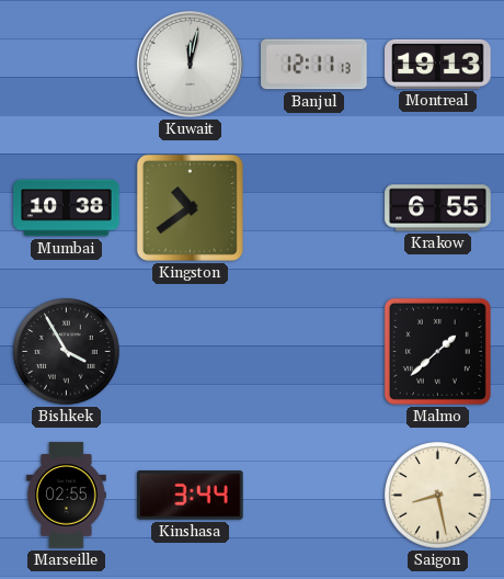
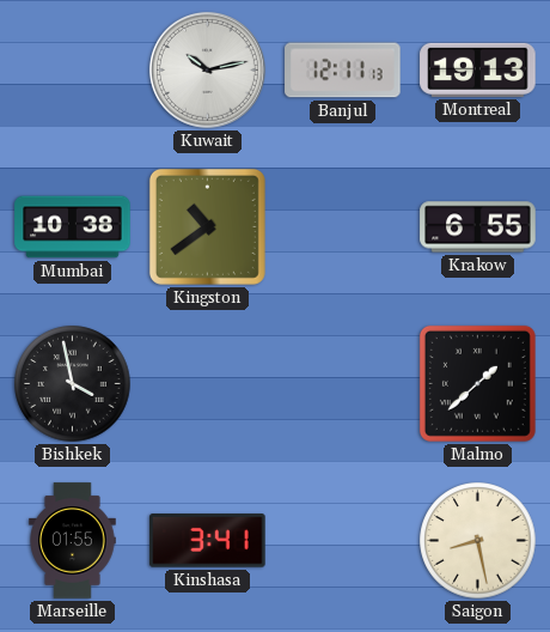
Kuwait: 12:02 -> 10:13
Bishkek: 3:55 -> 3:58
Marseille: 02:55 -> 01:55
Kinshasa: 3:44 -> 3:41
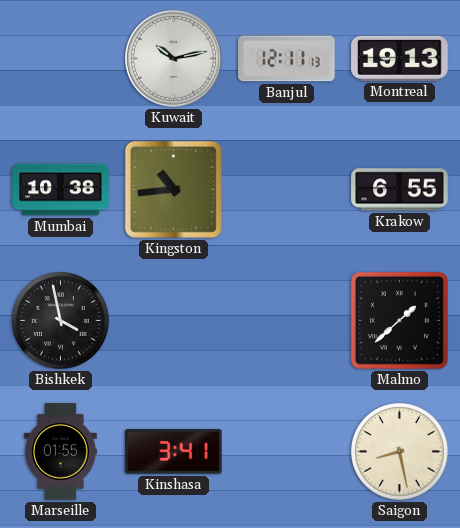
Kingston: 10:39 -> 10:44
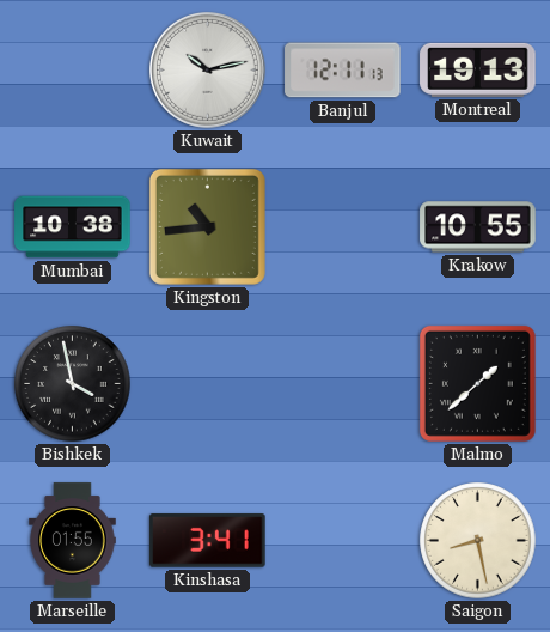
Krakow: 6:55 -> 10:55
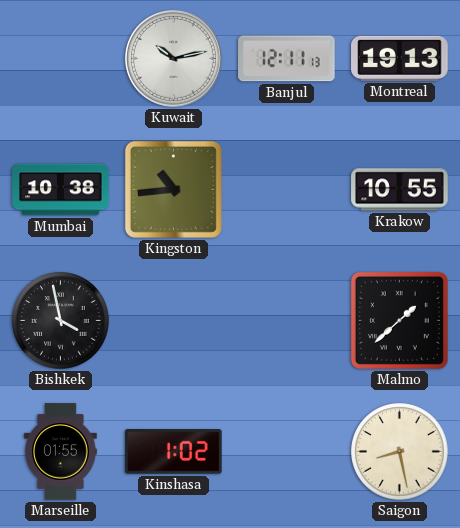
Kinshasa: 3:41 -> 1:02
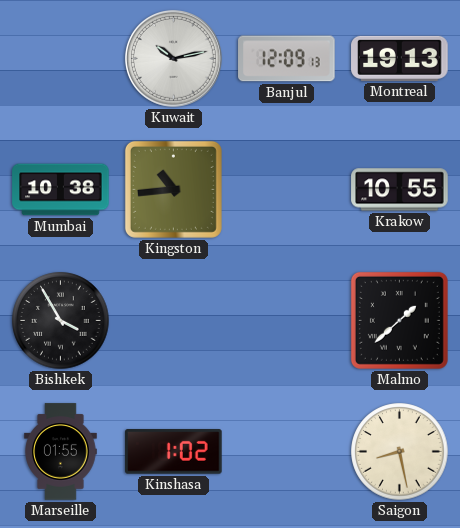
Banjul: 12:11 -> 12:09
Bishkek: 3:58 -> 3:55
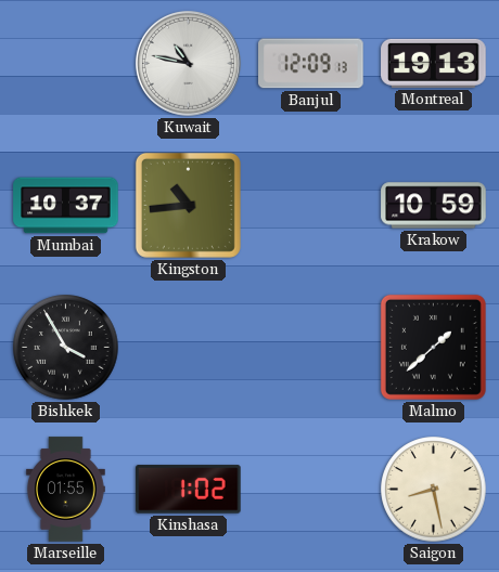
Kuwait: 10:13 -> 10:47
Mumbai: 10:38 -> 10:37
Krakow: 10:55 -> 10:59
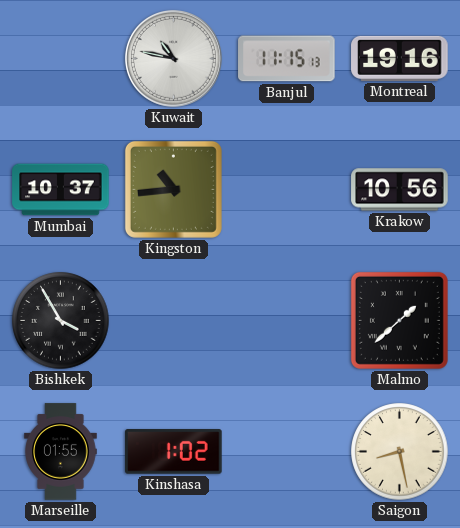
Banjul: 12:09 -> 11:15
Montreal: 19:13 -> 19:16
Krakow: 10:59 -> 10:56
